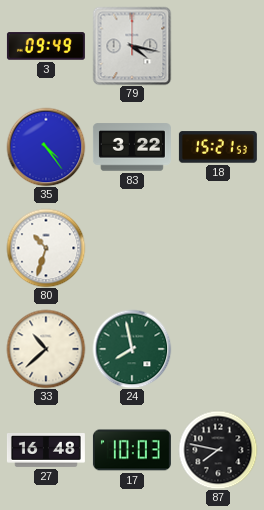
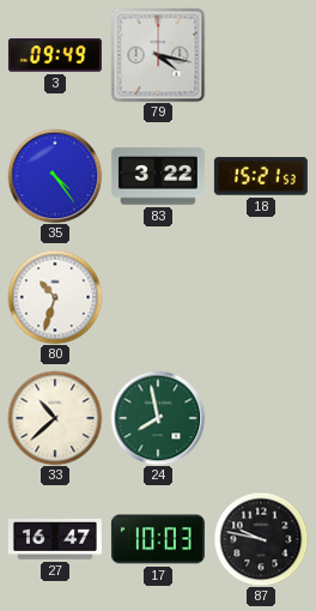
27: 16:48 -> 16:47
87: 7:47 -> 9:47
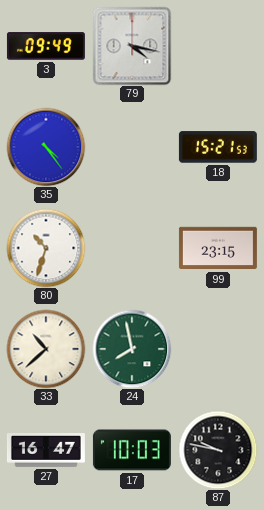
83: 3:22 -> none
99: none -> 23:15
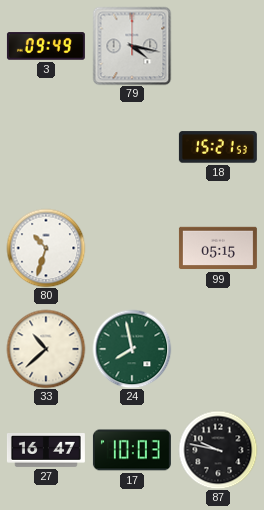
35: 4:24 -> none
99: 23:15 -> 05:15
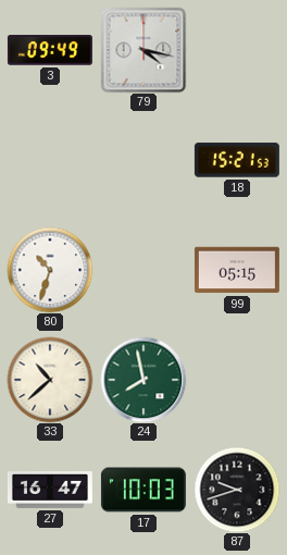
87: 9:47 -> 9:42
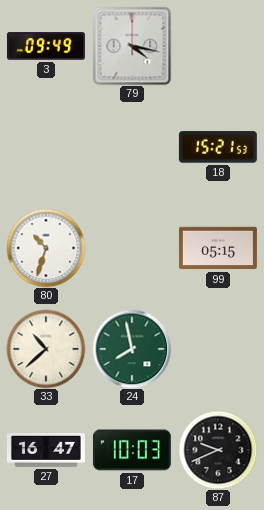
87: 9:42 -> 9:41
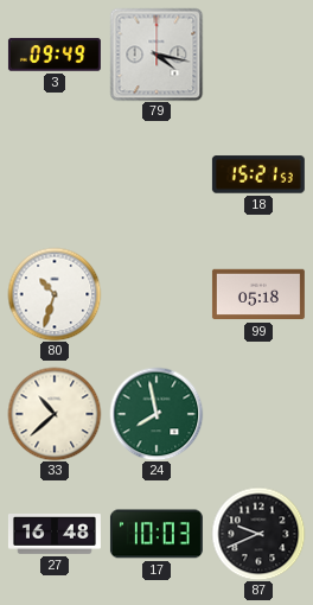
99: 05:15 -> 05:18
27: 16:47 -> 16:48
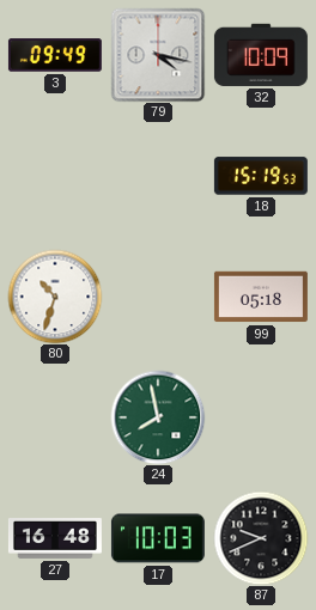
32: none -> 10:09
18: 15:21 -> 15:19
33: 10:38 -> none
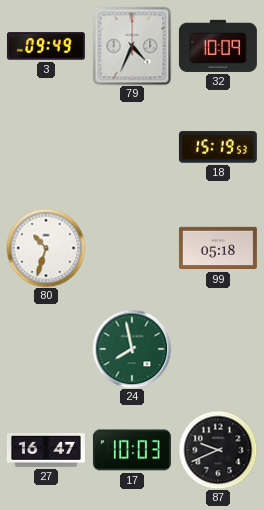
79: 4:17 -> 4:34
27: 16:48 -> 16:47
